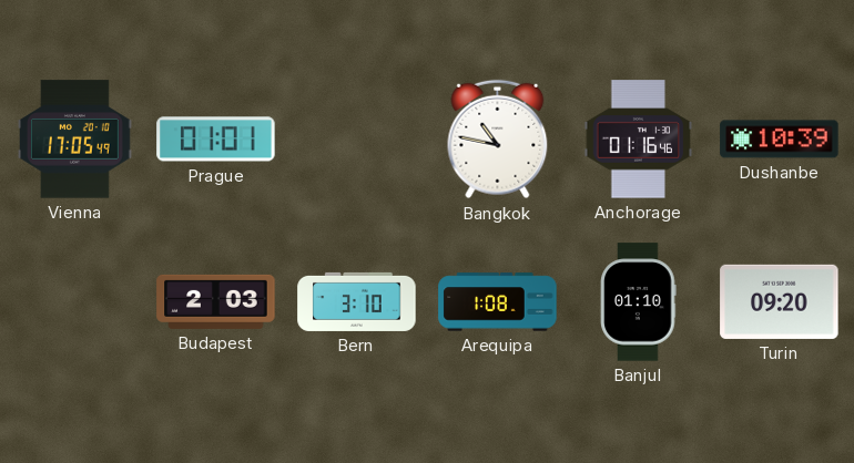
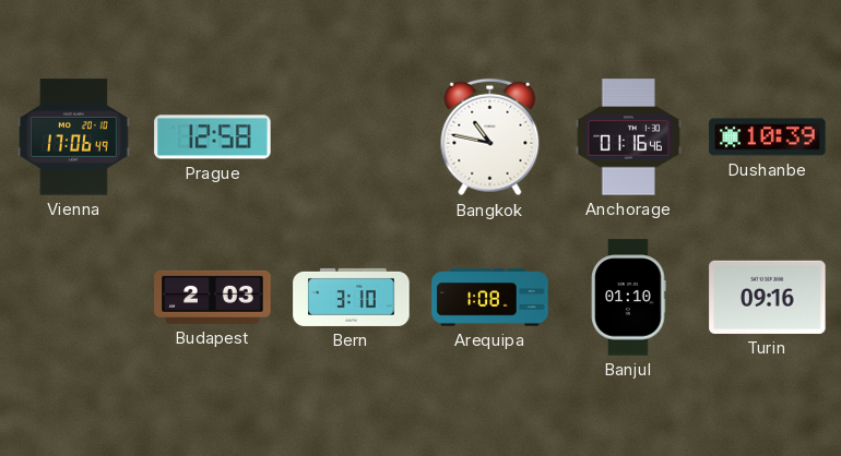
Vienna: 17:05 -> 17:06
Prague: 01:01 -> 12:58
Turin: 09:20 -> 09:16
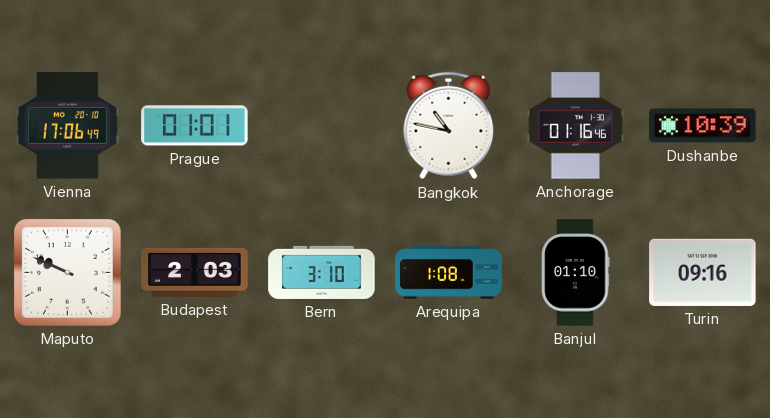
Prague: 12:58 -> 01:01
Maputo: none -> 9:49
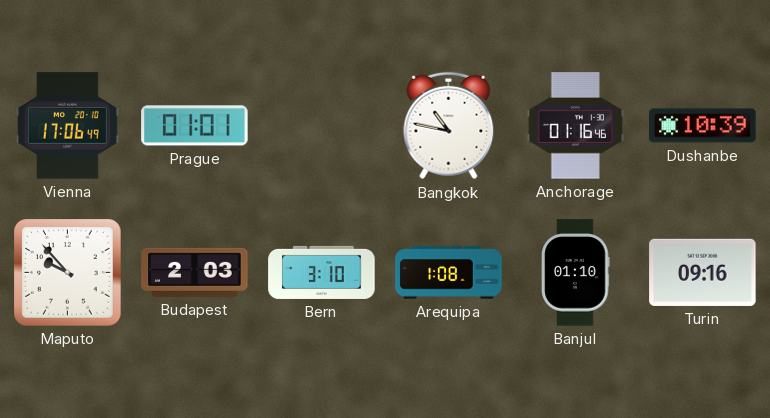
Maputo: 9:49 -> 9:53
